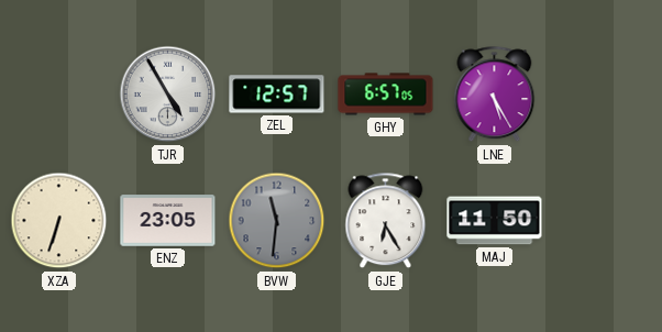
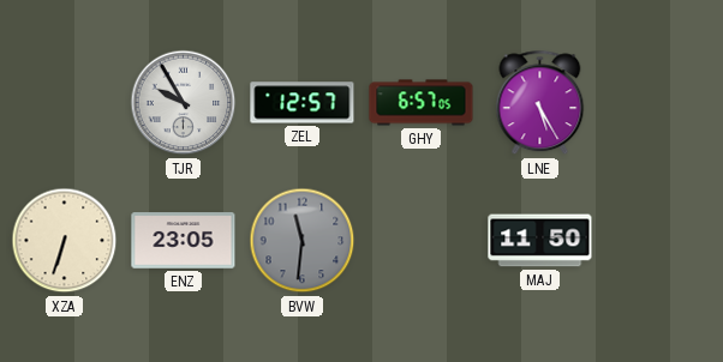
TJR: 4:55 -> 9:55
GJE: 6:25 -> none
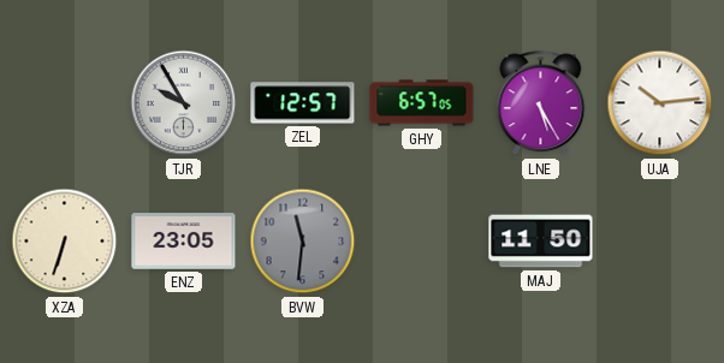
UJA: none -> 10:14
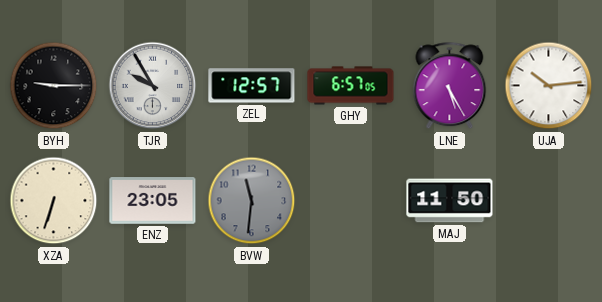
BYH: none -> 9:15
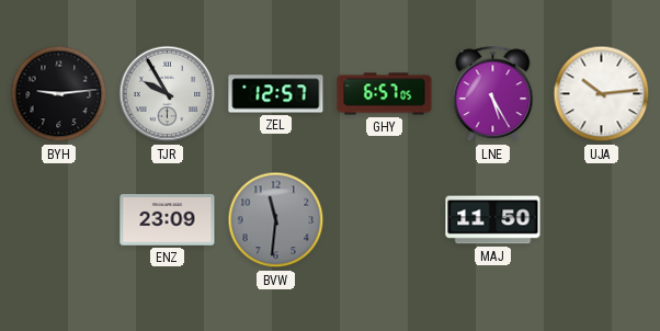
BYH: 9:15 -> 9:14
XZA: 6:33 -> none
ENZ: 23:05 -> 23:09
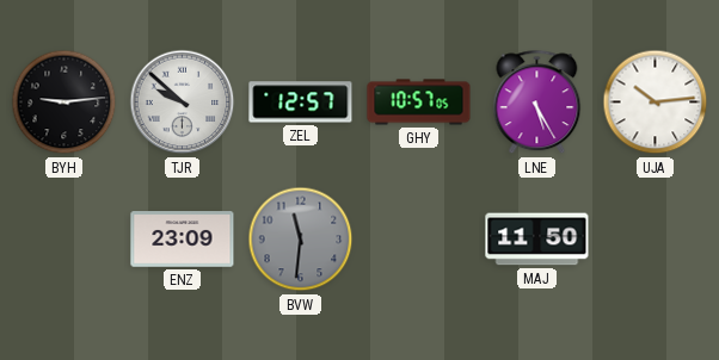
TJR: 9:55 -> 9:52
GHY: 6:57 -> 10:57
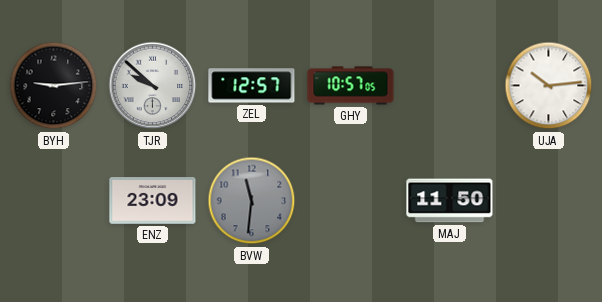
LNE: 5:25 -> none
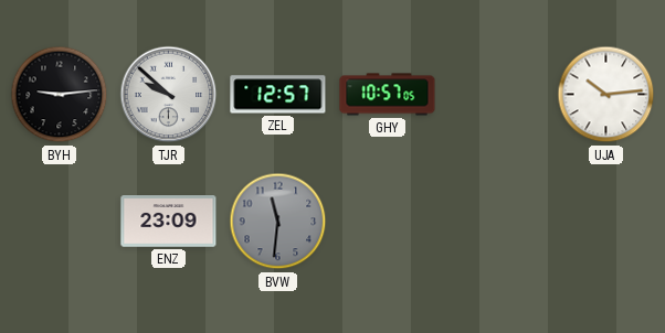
MAJ: 11:50 -> none
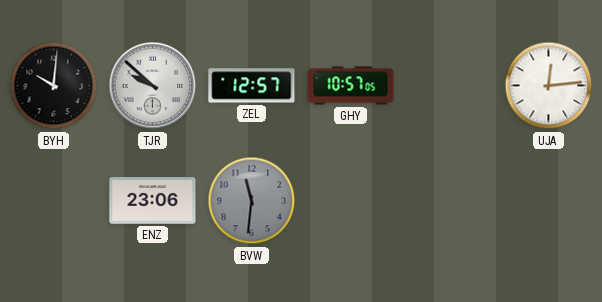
BYH: 9:14 -> 10:01
UJA: 10:14 -> 12:14
ENZ: 23:09 -> 23:06
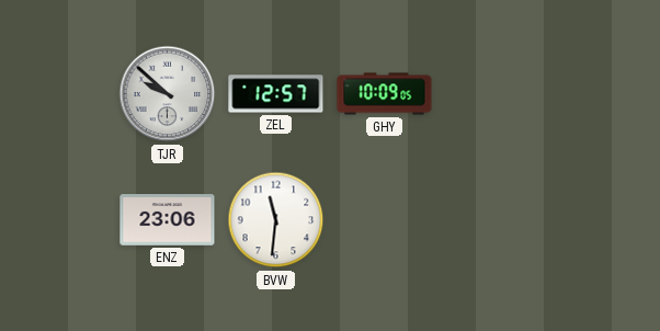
BYH: 10:01 -> none
GHY: 10:57 -> 10:09
UJA: 12:14 -> none
BVW dial: grey -> white
